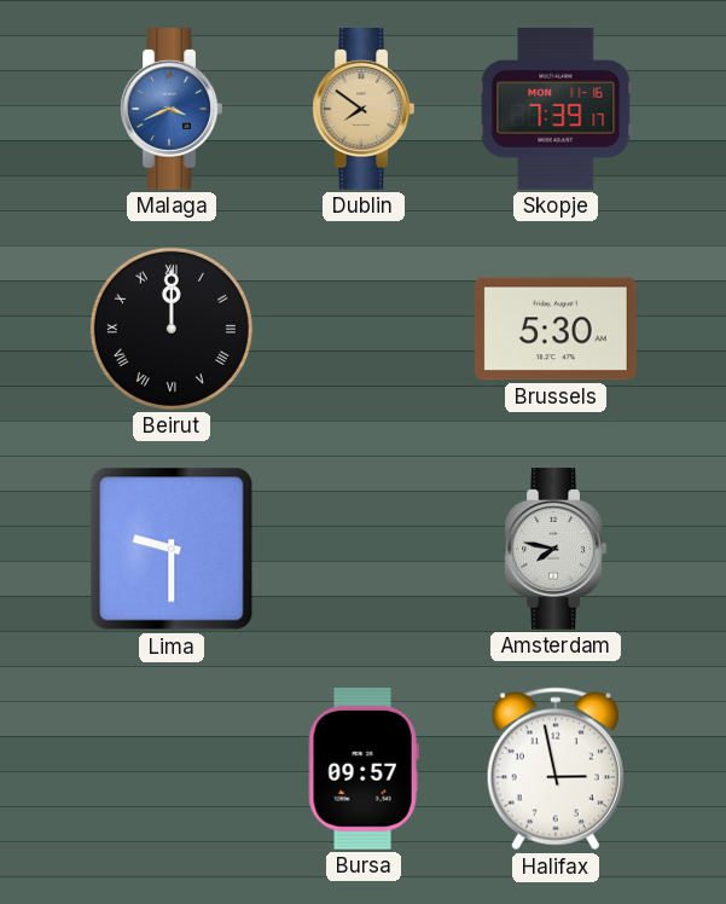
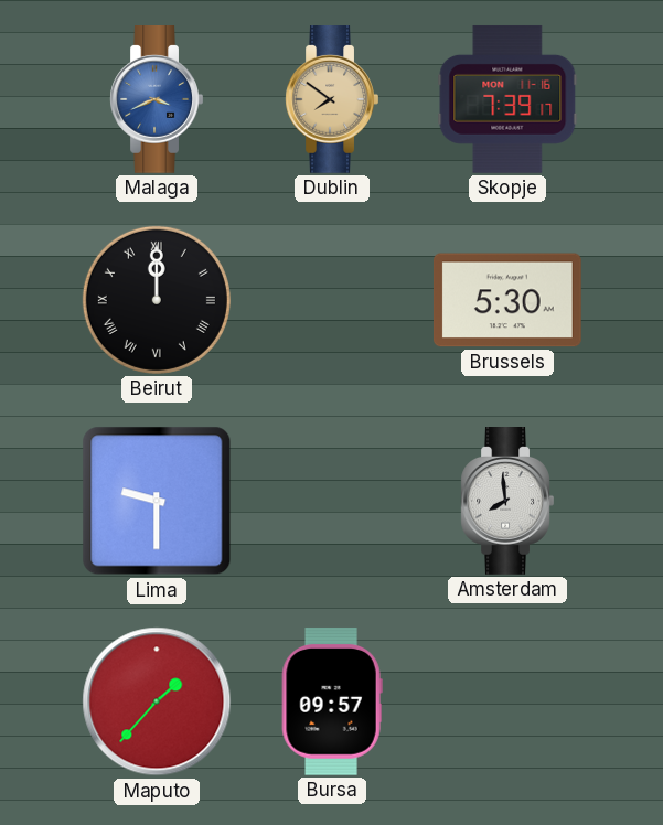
Amsterdam: 7:47 -> 7:59
Maputo: none -> 1:37
Halifax: 2:58 -> none
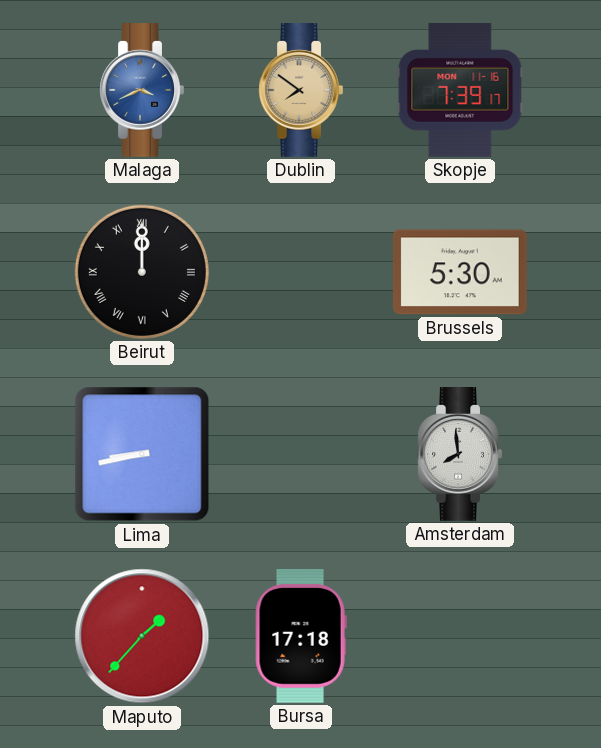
Lima: 9:30 -> 8:43
Bursa: 09:57 -> 17:18
